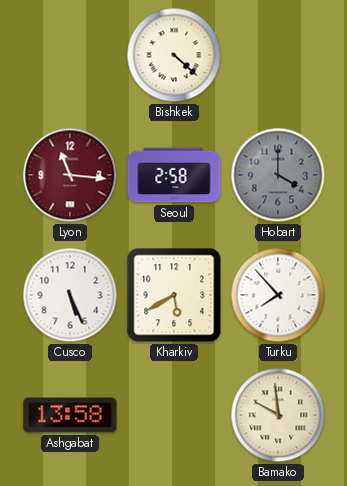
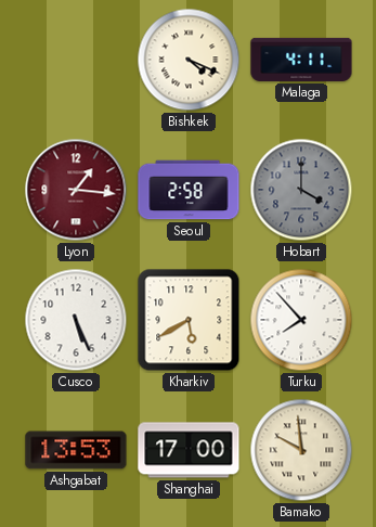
Bishkek: 4:22 -> 4:19
Malaga: none -> 4:11
Lyon: 11:16 -> 1:16
Ashgabat: 13:58 -> 13:53
Shanghai: none -> 17:00
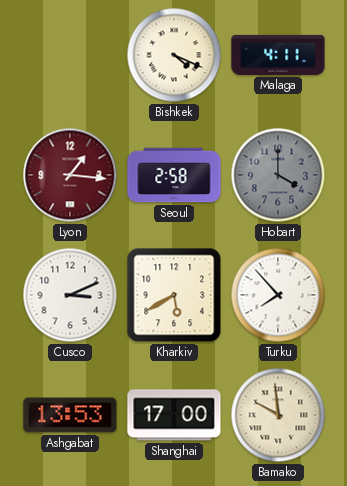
Cusco: 5:26 -> 3:11
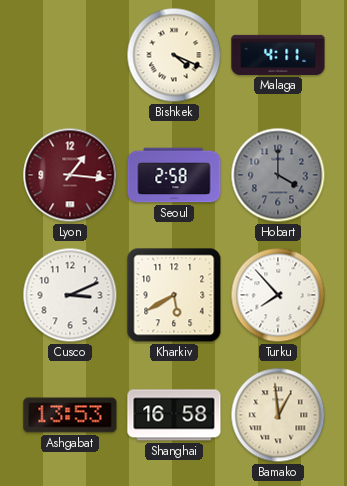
Shanghai: 17:00 -> 16:58
Bamako: 9:59 -> 12:59
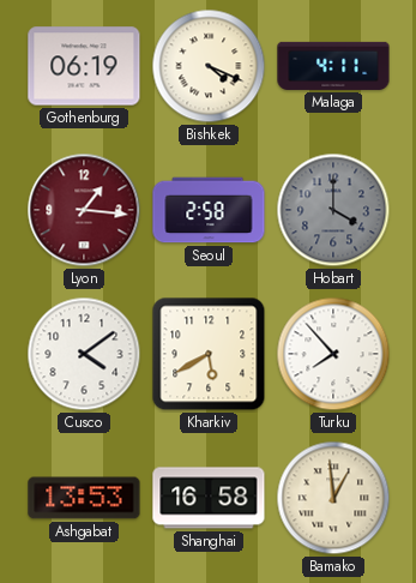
Gothenburg: none -> 06:19
Cusco: 3:11 -> 4:09
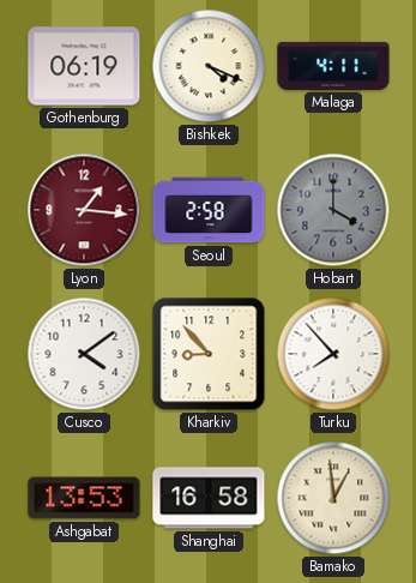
Kharkiv: 5:40 -> 8:53
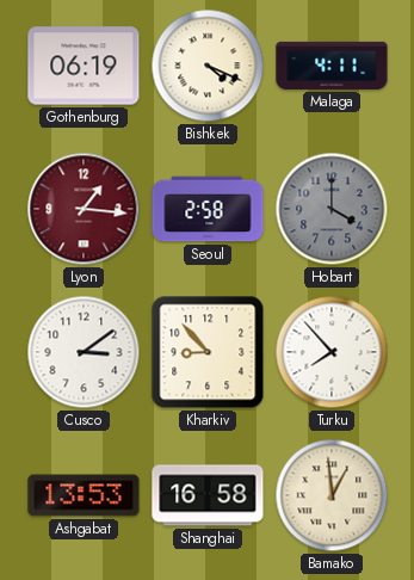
Cusco: 4:09 -> 3:09
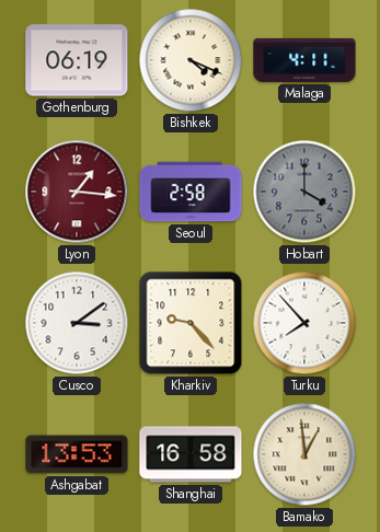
Kharkiv: 8:53 -> 9:23
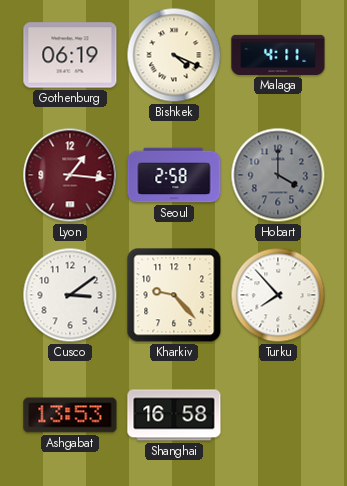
Bamako: 12:59 -> none
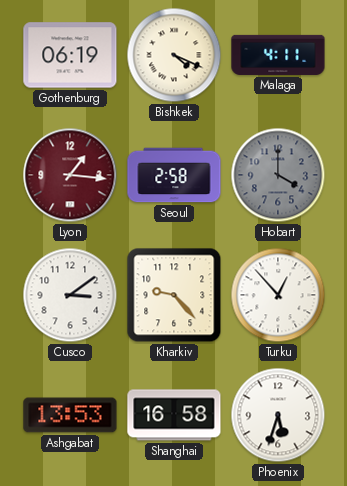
Turku: 7:53 -> 12:53
Phoenix: none -> 5:33
